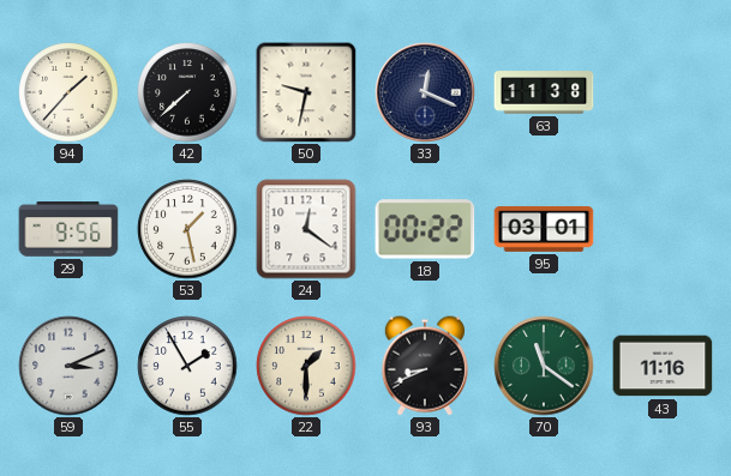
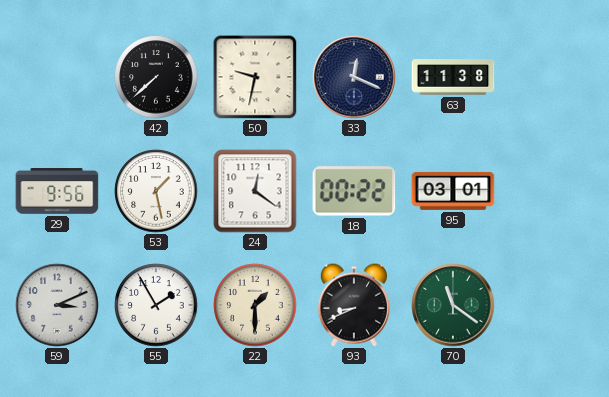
94: 1:37 -> none
43: 11:16 -> none
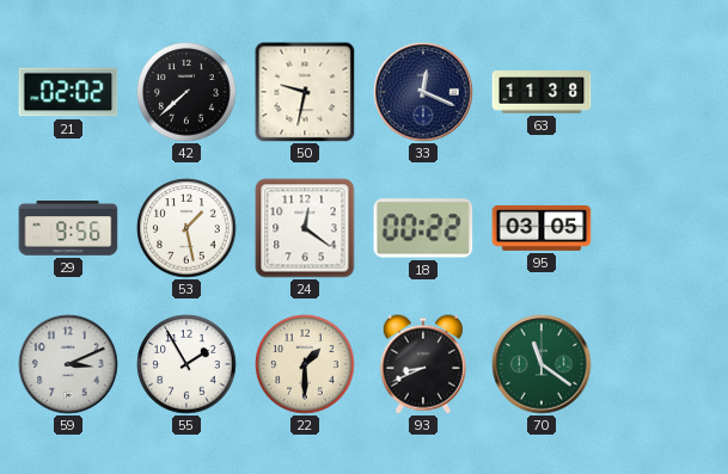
21: none -> 02:02
95: 03:01 -> 03:05
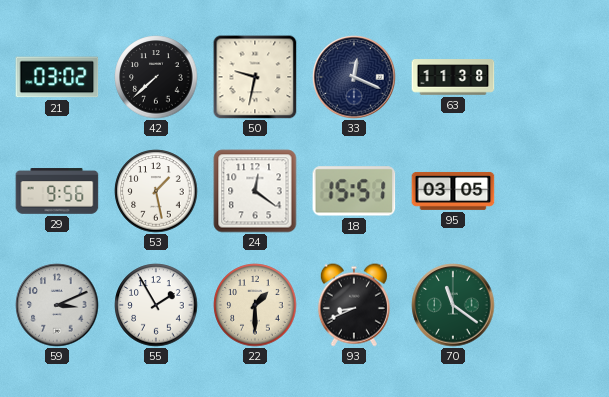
21: 02:02 -> 03:02
18: 00:22 -> 15:51
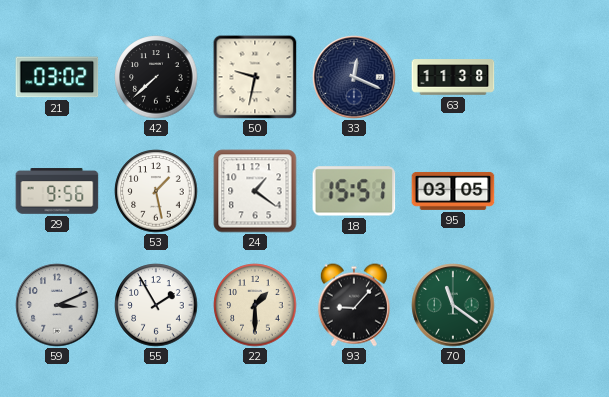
24: 12:21 -> 1:21
93: 8:41 -> 9:07
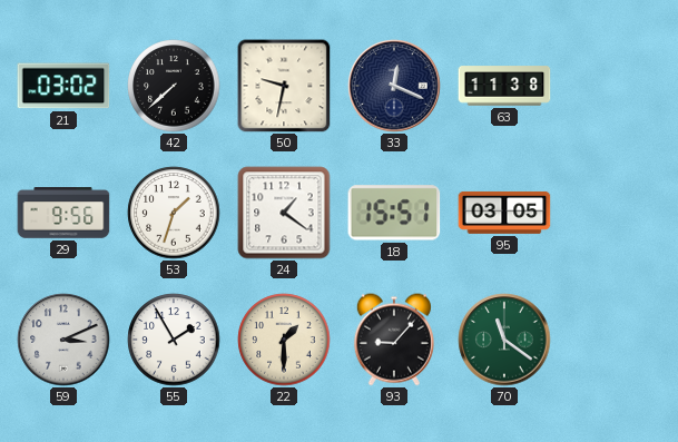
53: 1:28 -> 1:33
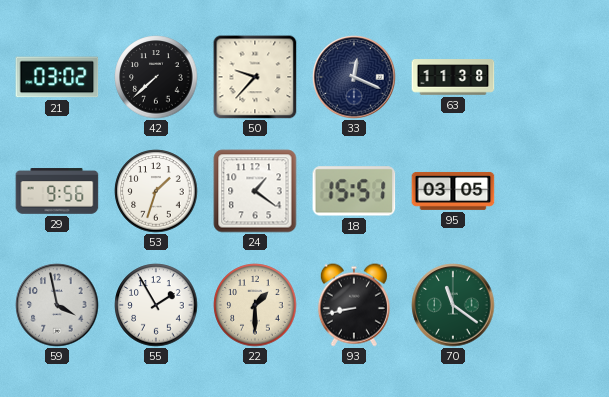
50: 9:32 -> 9:37
59: 3:11 -> 3:58
93: 9:07 -> 8:43
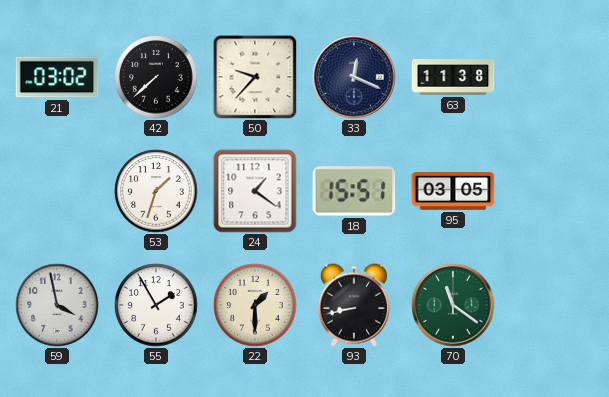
29: 9:56 -> none
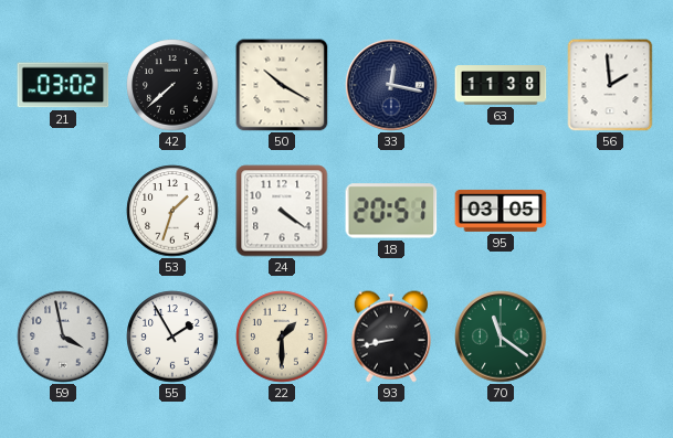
50: 9:37 -> 10:20
33: 12:19 -> 12:17
56: none -> 1:59
24: 1:21 -> 4:21
18: 15:51 -> 20:51
